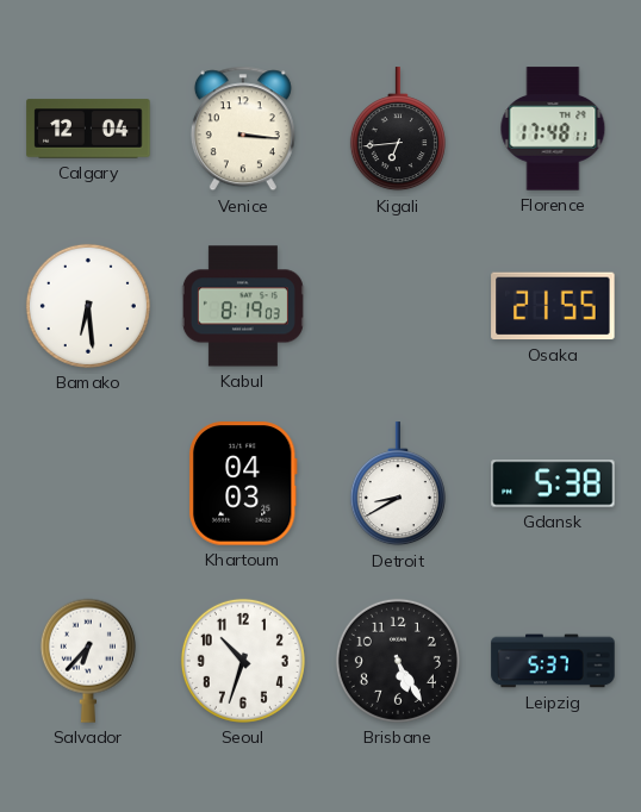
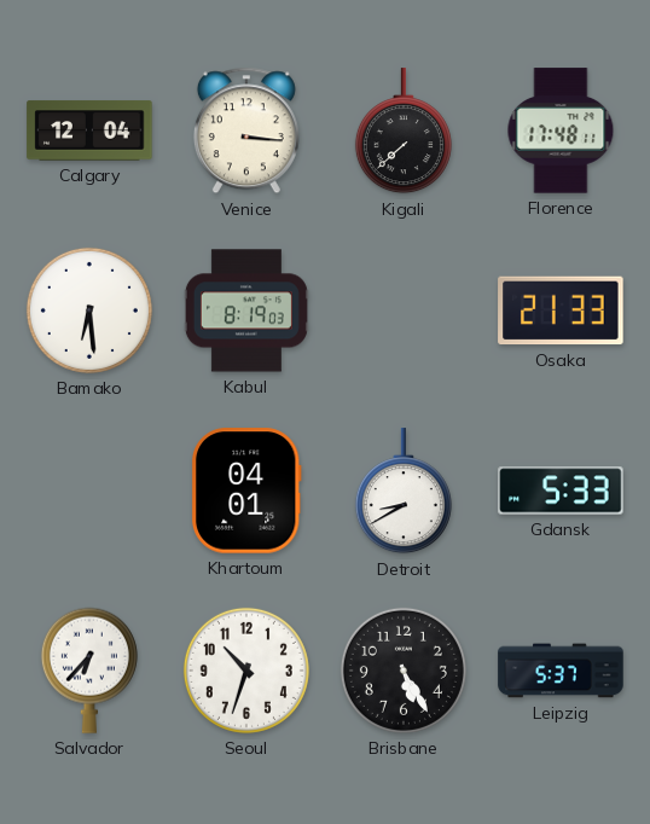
Kigali: 6:44 -> 7:38
Osaka: 21:55 -> 21:33
Khartoum: 04:03 -> 04:01
Gdansk: 5:38 -> 5:33
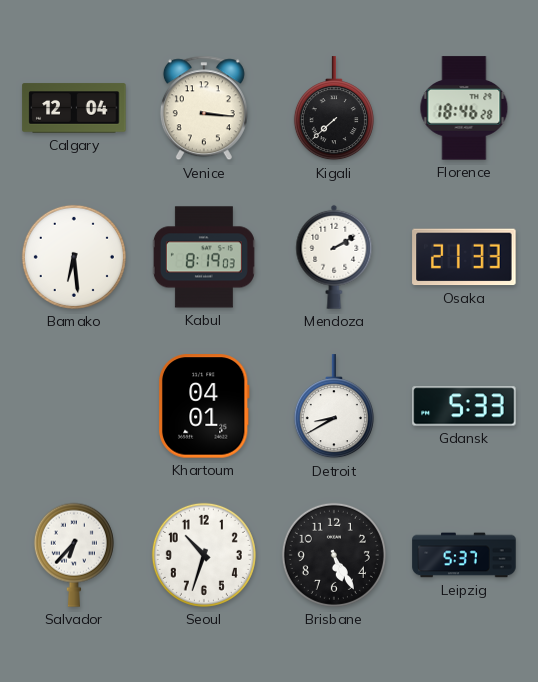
Florence: 17:48 -> 18:46
Mendoza: none -> 2:10
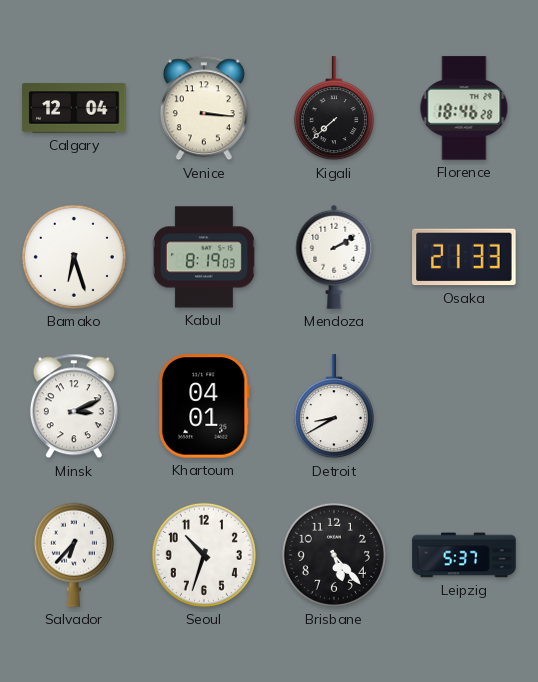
Bamako: 6:29 -> 6:27
Minsk: none -> 3:11
Gdansk: 5:33 -> none
Brisbane: 5:25 -> 5:23
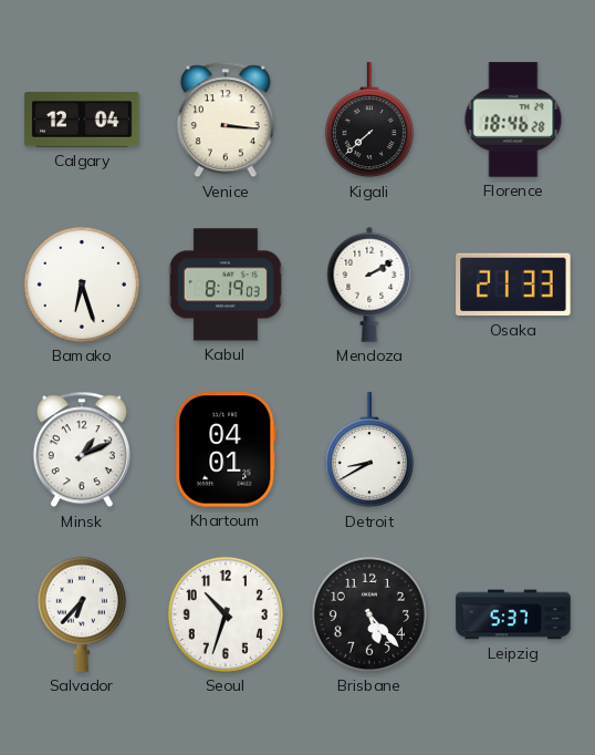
Minsk: 3:11 -> 1:11
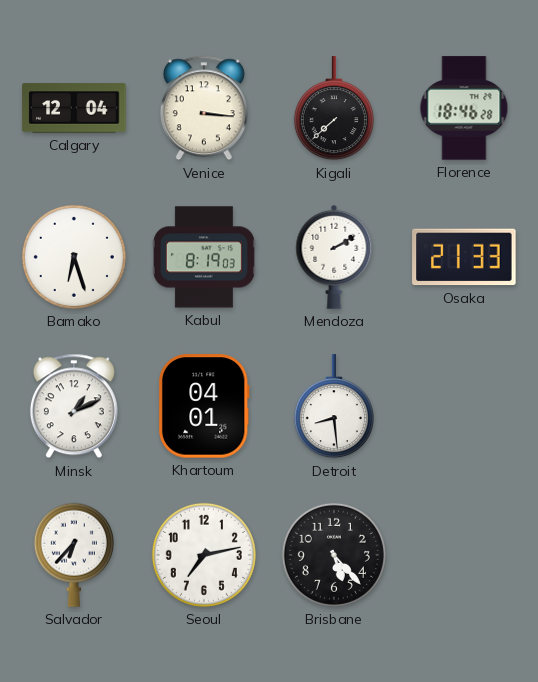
Detroit: 8:40 -> 8:29
Seoul: 10:33 -> 7:13
Leipzig: 5:37 -> none
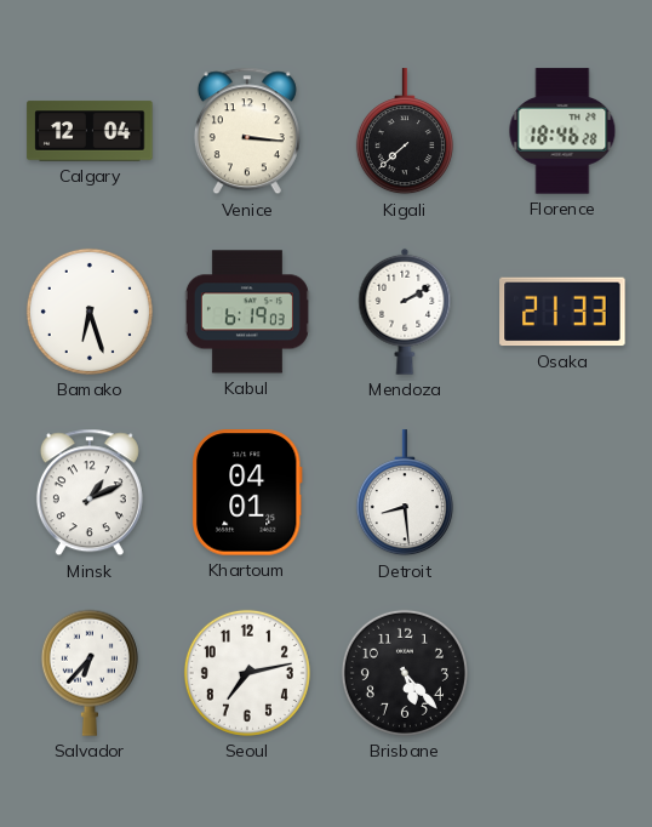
Kabul: 8:19 -> 6:19
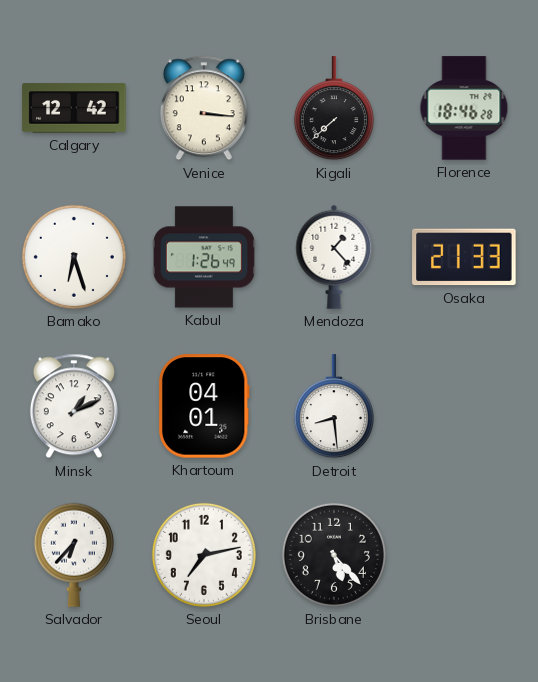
Calgary: 12:04 -> 12:42
Kabul: 6:19 -> 1:26
Mendoza: 2:10 -> 1:23
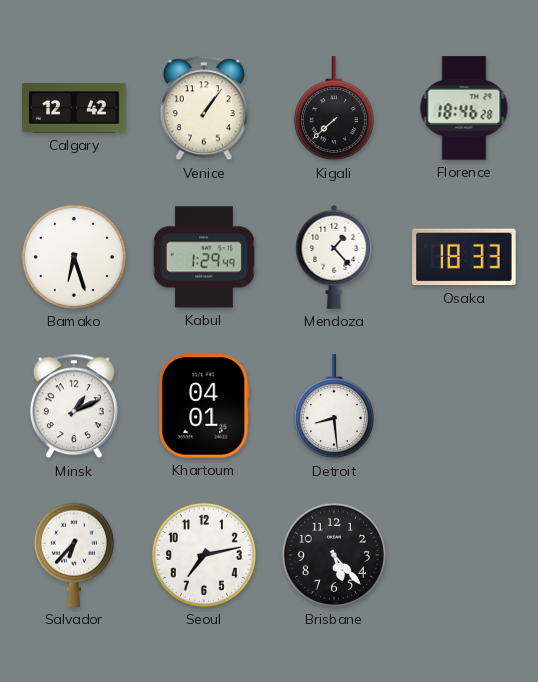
Venice: 3:16 -> 1:06
Kabul: 1:26 -> 1:29
Osaka: 21:33 -> 18:33
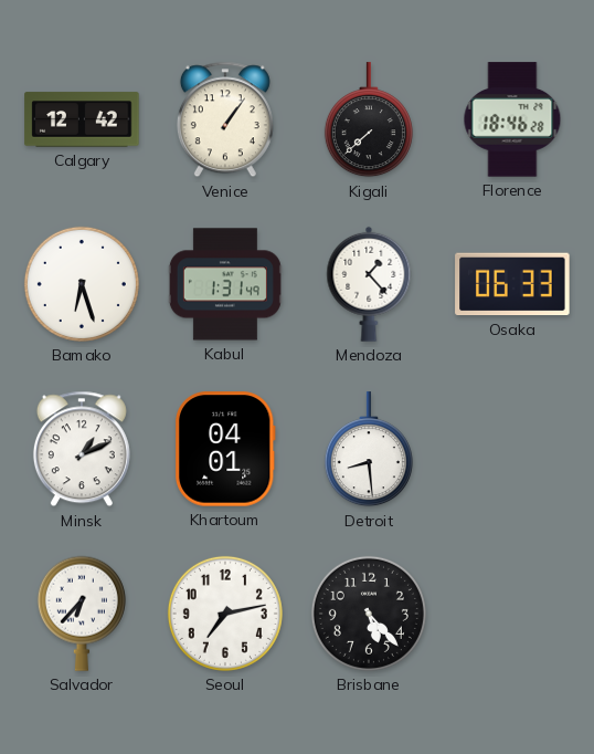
Kabul: 1:29 -> 1:31
Osaka: 18:33 -> 06:33
